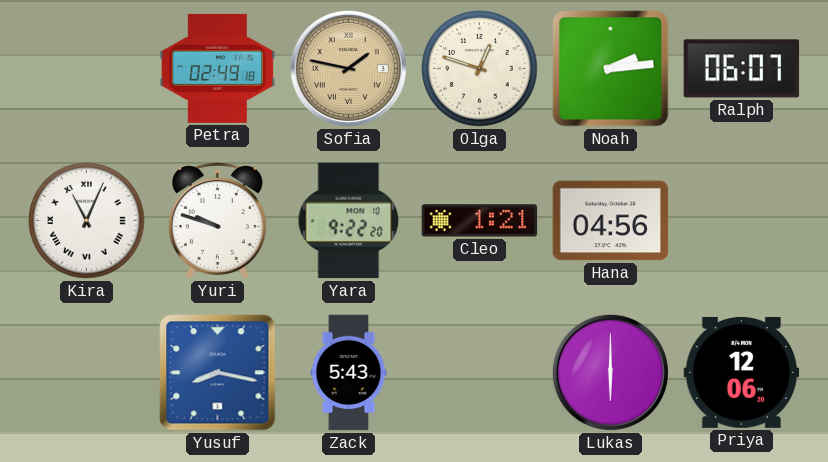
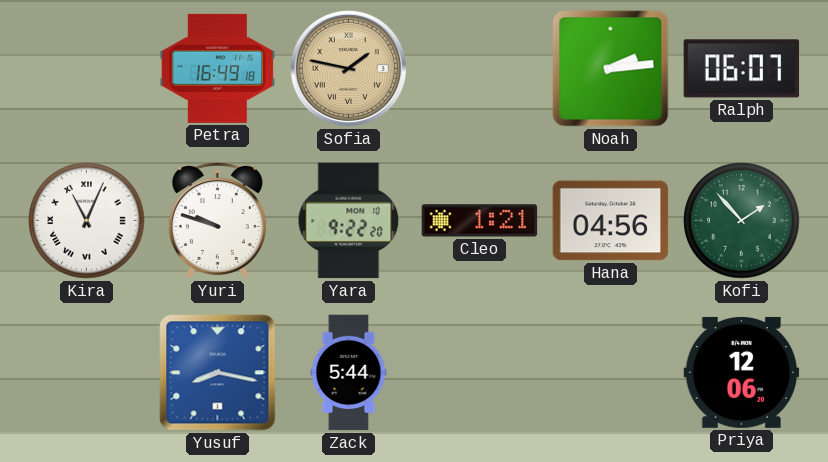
Petra: 02:49 -> 16:49
Olga: 12:48 -> none
Kofi: none -> 1:53
Zack: 5:43 -> 5:44
Lukas: 6:00 -> none
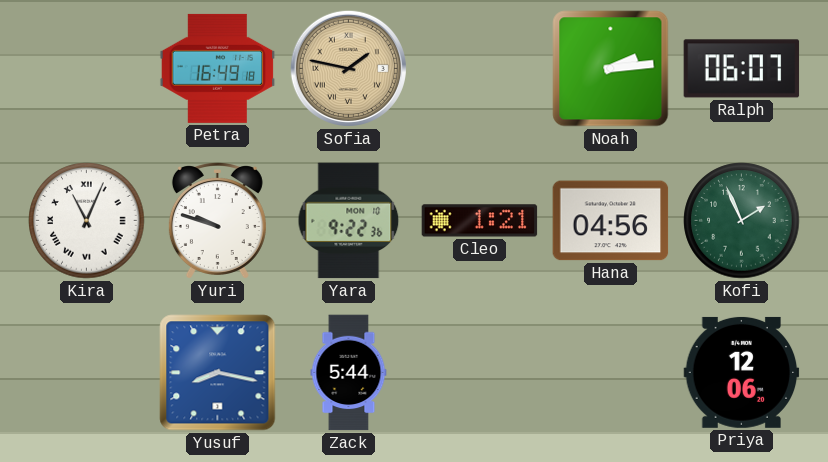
Yara: 9:22:20 -> 9:22:36
Kofi: 1:53 -> 1:56
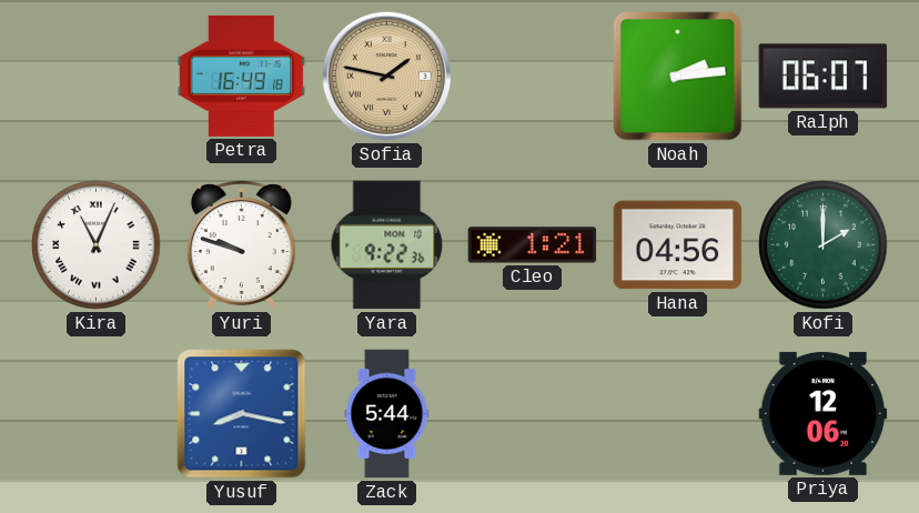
Kofi: 1:56 -> 2:00
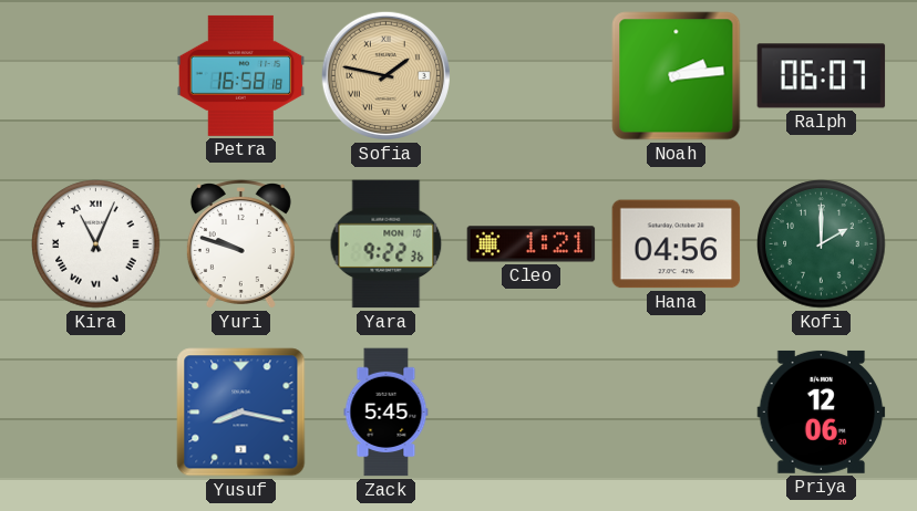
Petra: 16:49 -> 16:58
Zack: 5:44 -> 5:45
